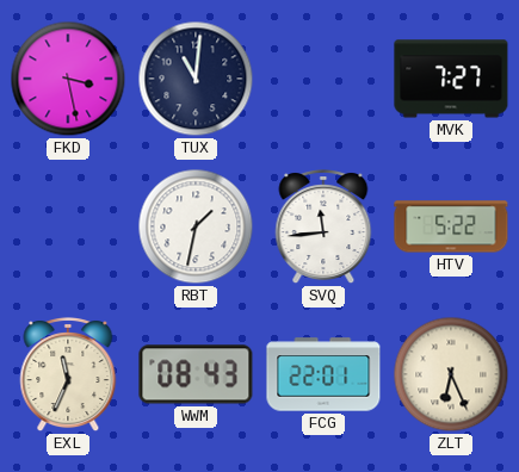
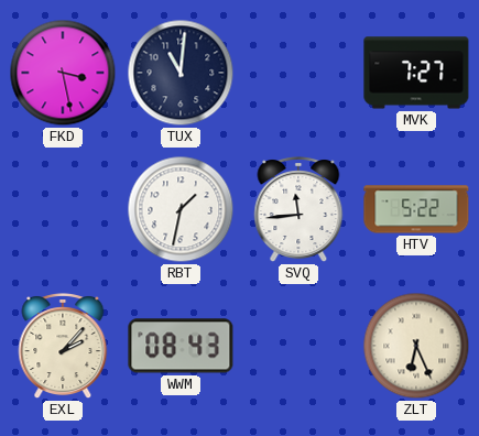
EXL: 11:34 -> 2:07
FCG: 22:01 -> none
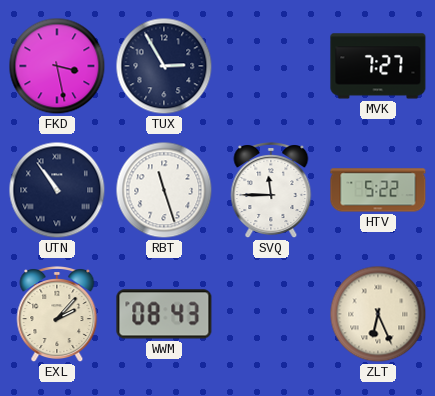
TUX: 11:01 -> 2:55
UTN: none -> 10:54
RBT: 1:32 -> 11:27
SVQ: 11:44 -> 11:45
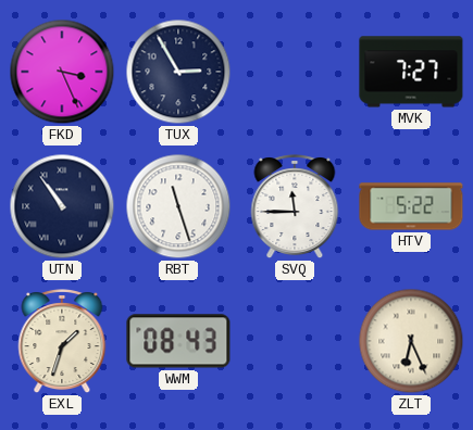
FKD: 3:28 -> 3:26
EXL: 2:07 -> 1:33
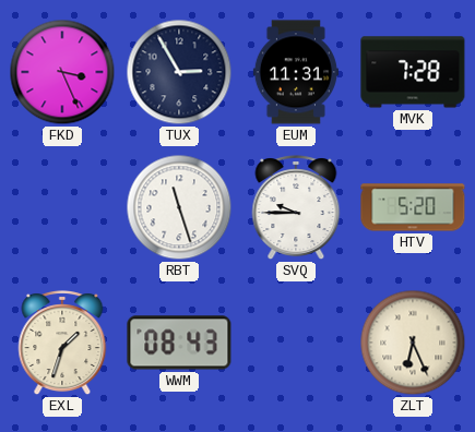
EUM: none -> 11:31
MVK: 7:27 -> 7:28
UTN: 10:54 -> none
SVQ: 11:45 -> 9:45
HTV: 5:22 -> 5:20
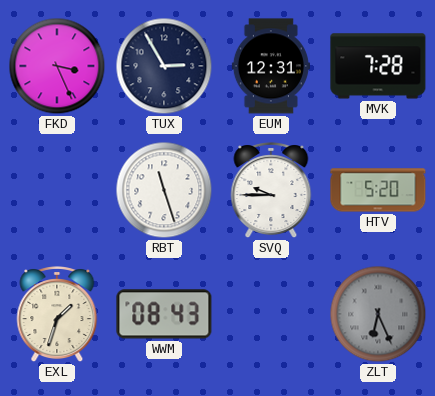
EUM: 11:31 -> 12:31
ZLT dial: cream -> grey
